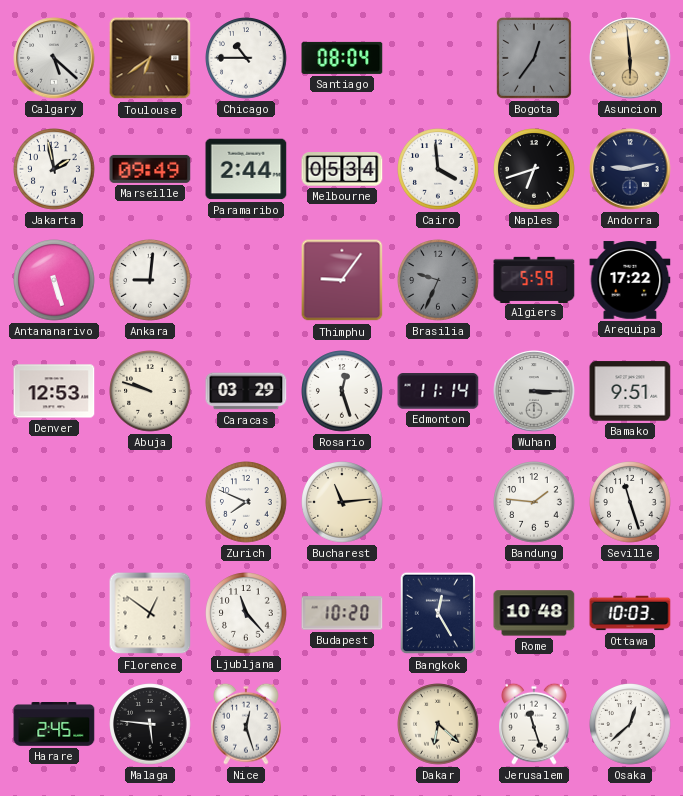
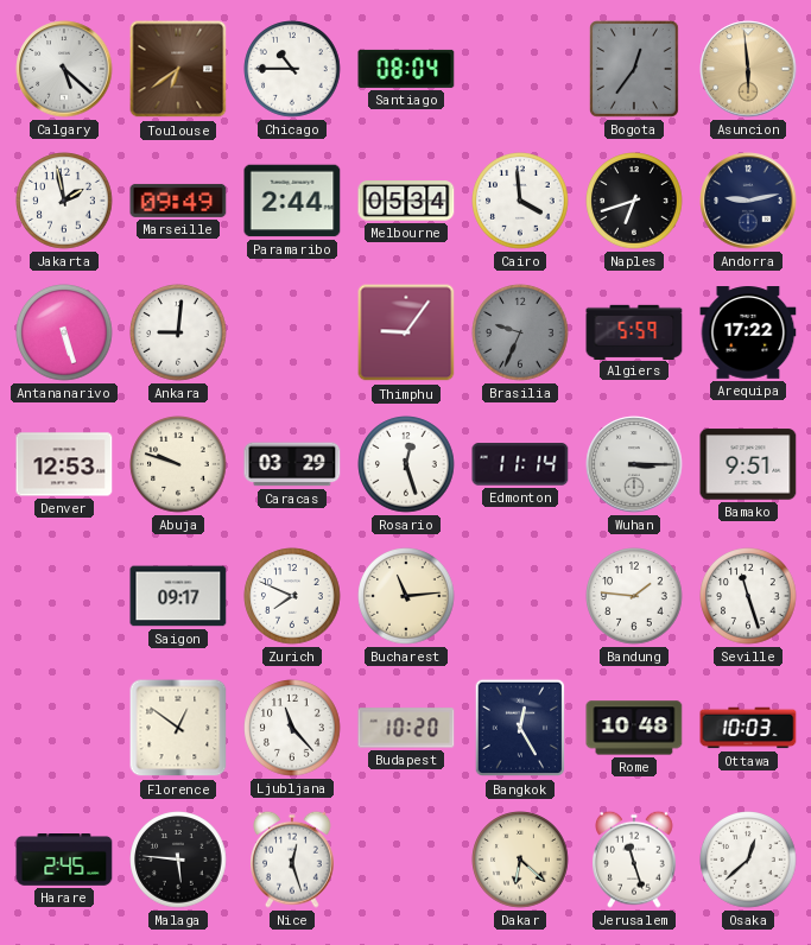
Saigon: none -> 09:17
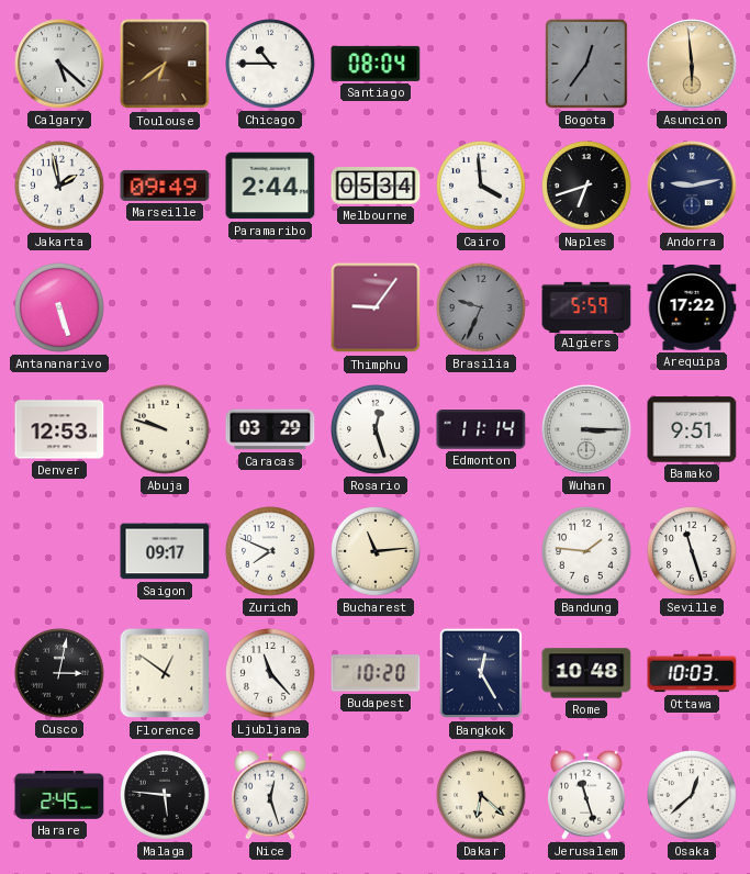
Ankara: 9:01 -> none
Cusco: none -> 3:02
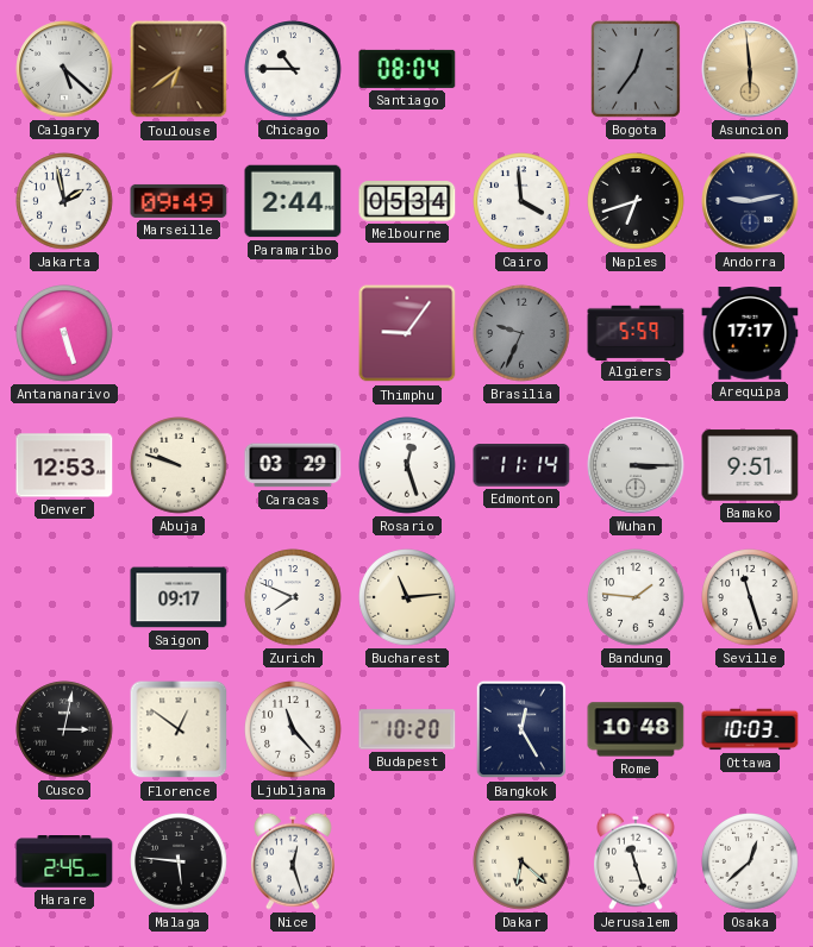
Arequipa: 17:22 -> 17:17
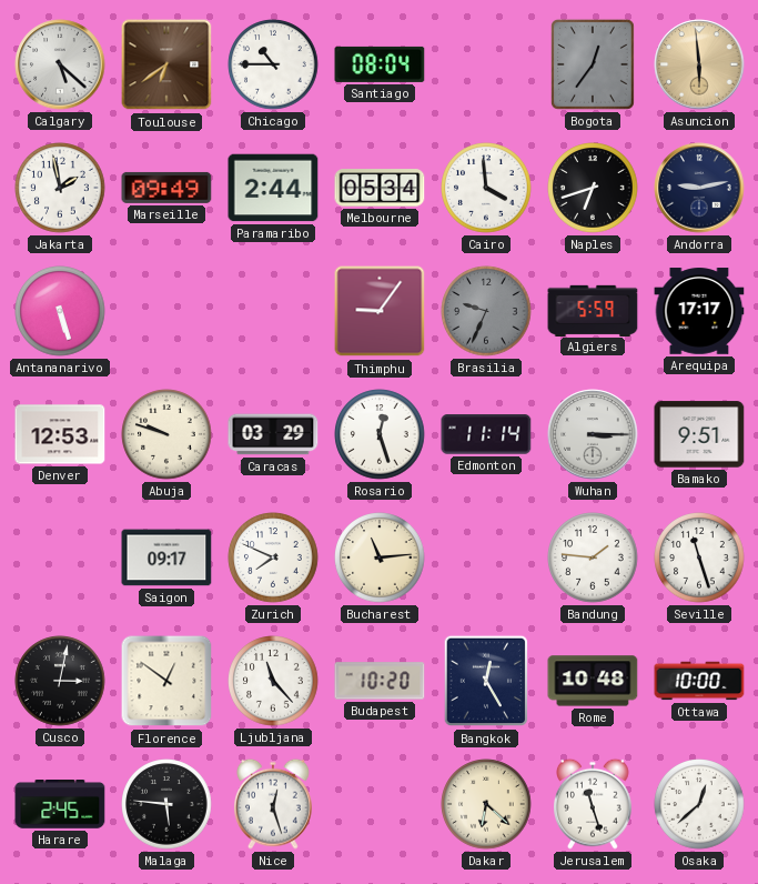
Ottawa: 10:03 -> 10:00
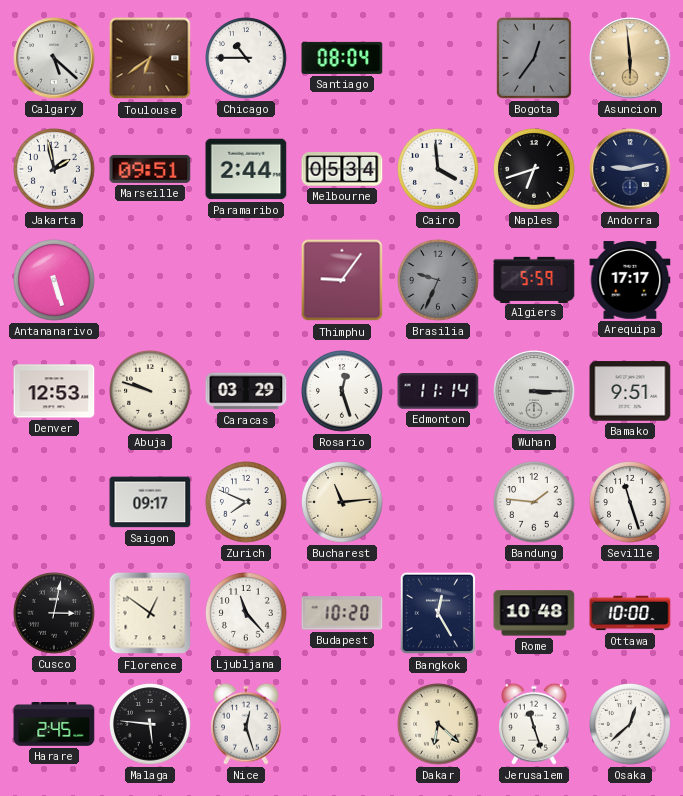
Marseille: 09:49 -> 09:51
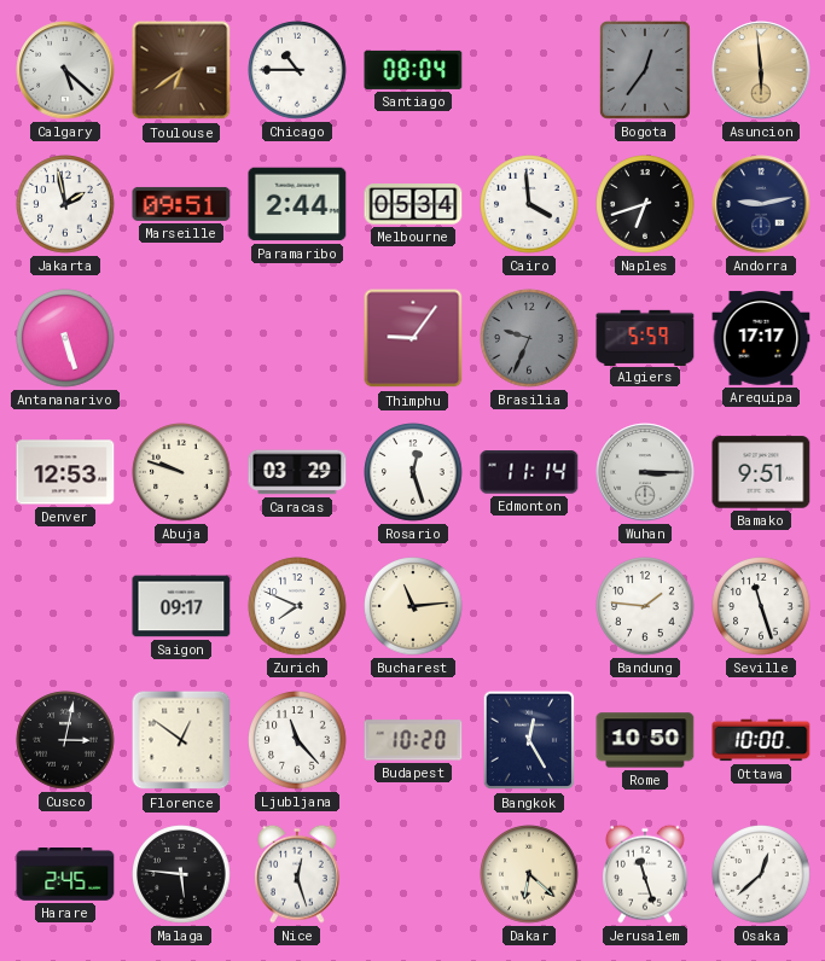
Rome: 10:48 -> 10:50
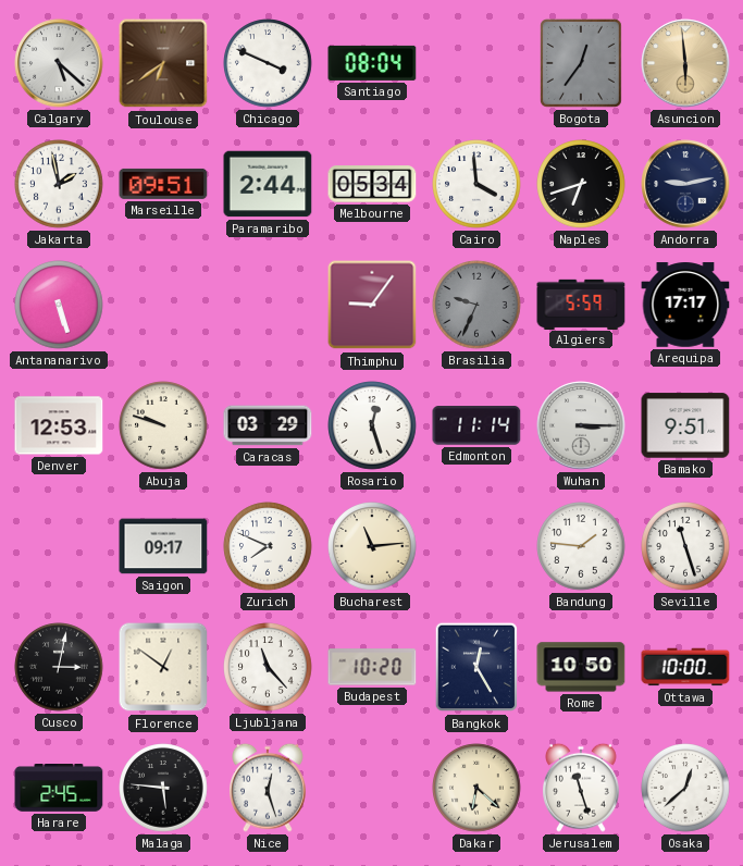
Chicago: 10:45 -> 3:49
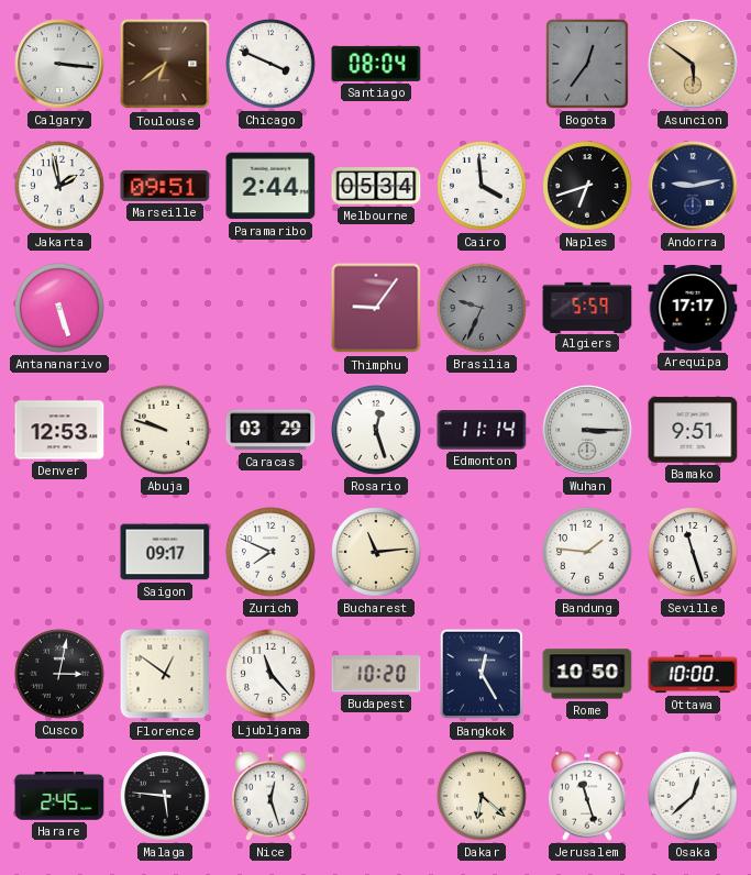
Calgary: 5:22 -> 3:16
Asuncion: 5:59 -> 5:51
